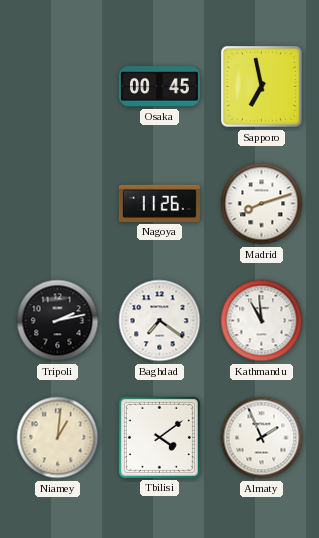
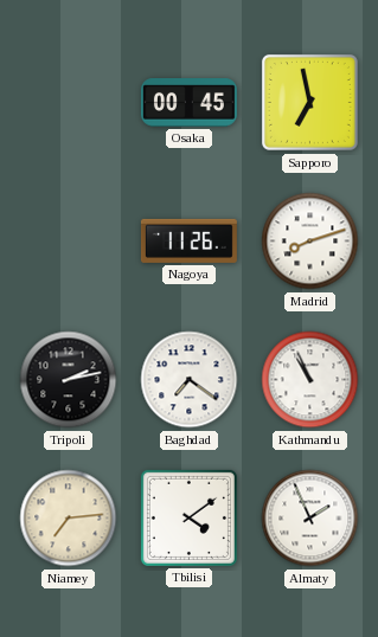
Kathmandu: 10:59 -> 10:56
Niamey: 1:01 -> 7:14
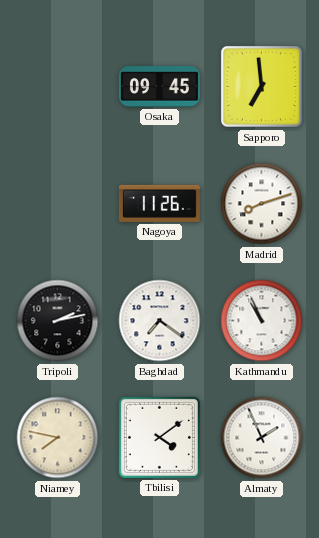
Osaka: 00:45 -> 09:45
Sapporo: 6:58 -> 6:59
Niamey: 7:14 -> 7:47
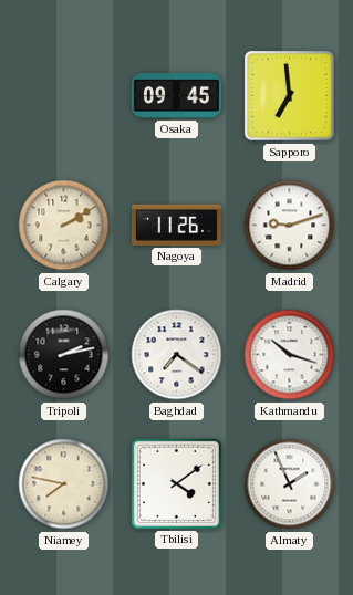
Calgary: none -> 2:10
Madrid: 8:12 -> 9:12
Kathmandu: 10:56 -> 10:18
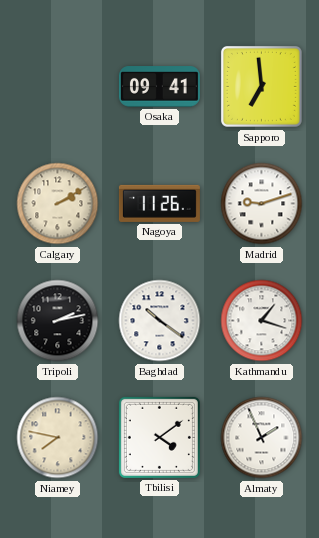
Osaka: 09:45 -> 09:41
Baghdad: 7:21 -> 10:21
Kathmandu: 10:18 -> 1:18
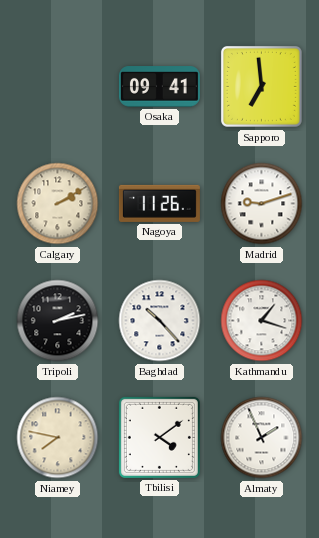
Baghdad: 10:21 -> 10:23
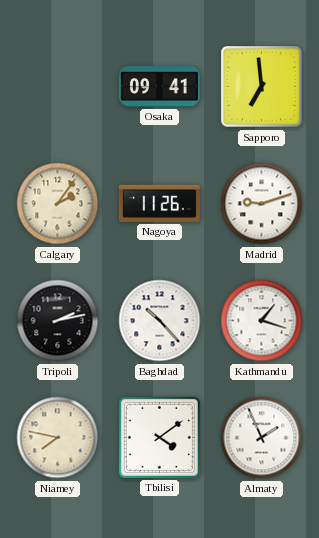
Calgary: 2:10 -> 2:06
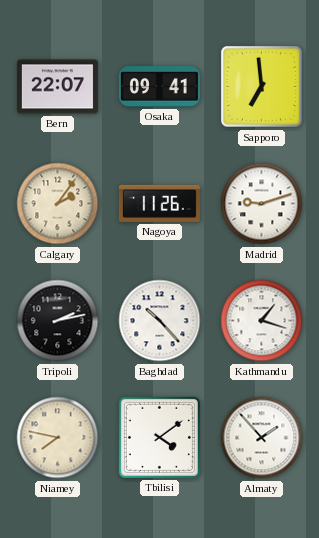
Bern: none -> 22:07
Almaty: 1:56 -> 1:53
